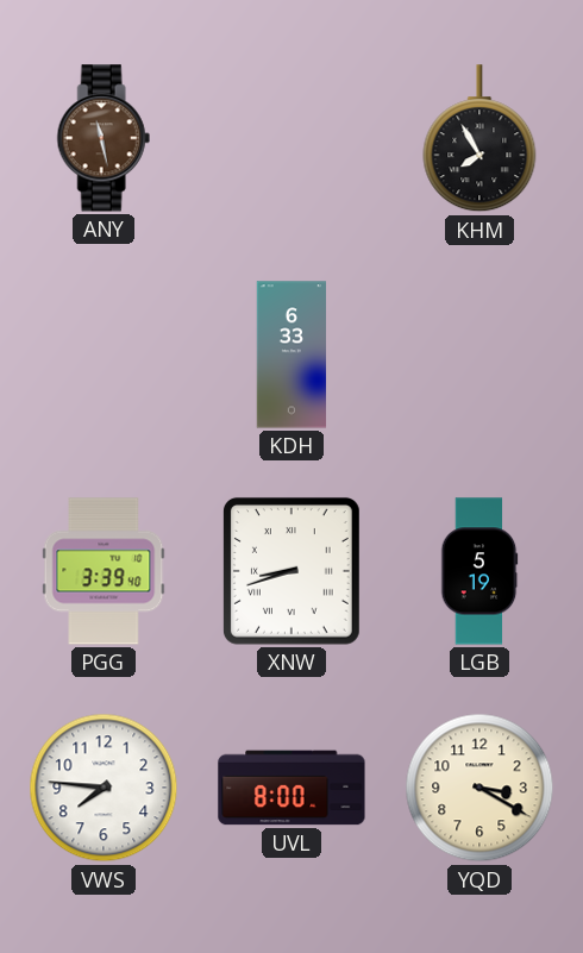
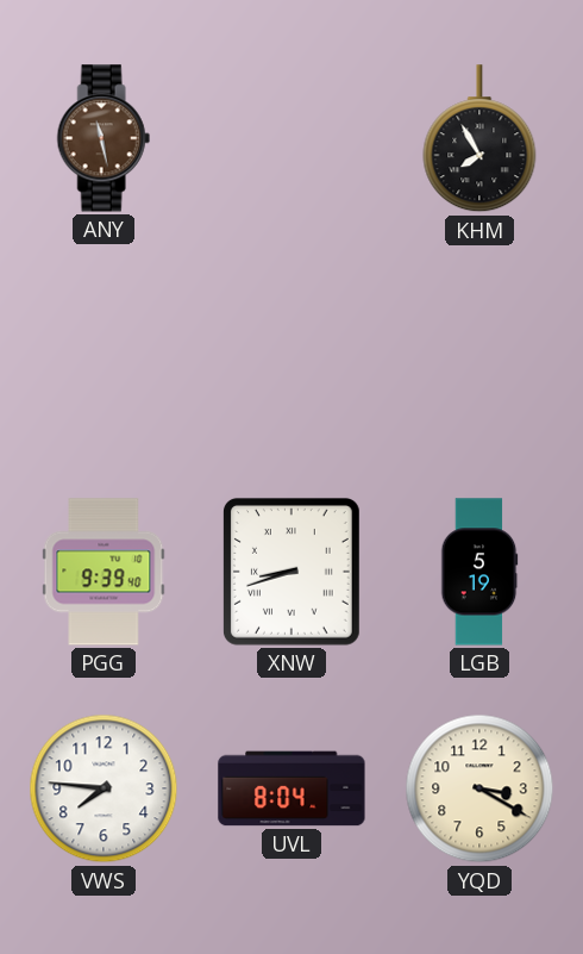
KDH: 6:33 -> none
PGG: 3:39 -> 9:39
UVL: 8:00 -> 8:04
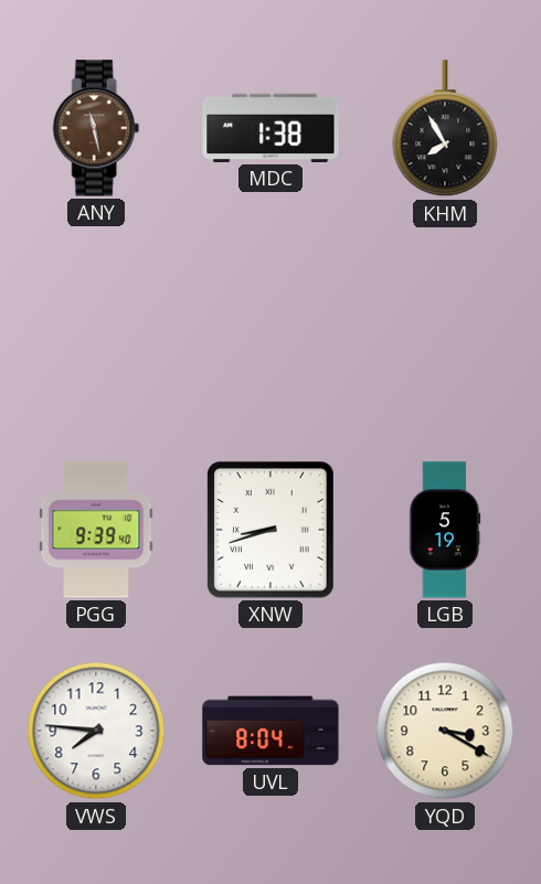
MDC: none -> 1:38
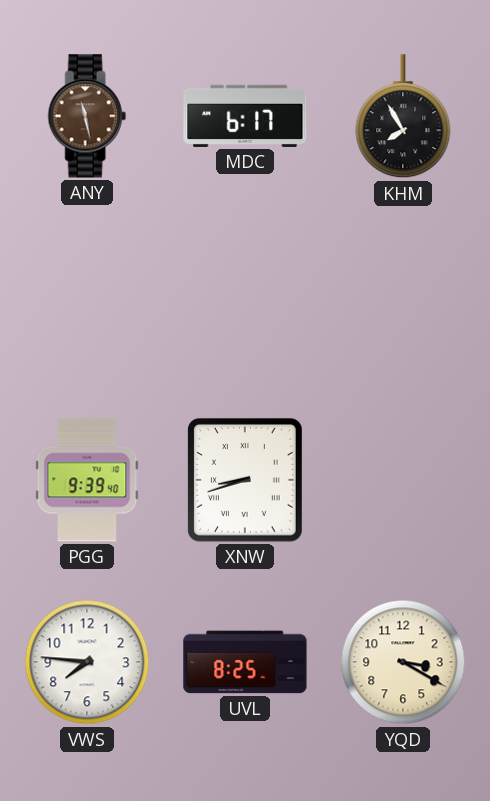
MDC: 1:38 -> 6:17
LGB: 5:19 -> none
UVL: 8:04 -> 8:25
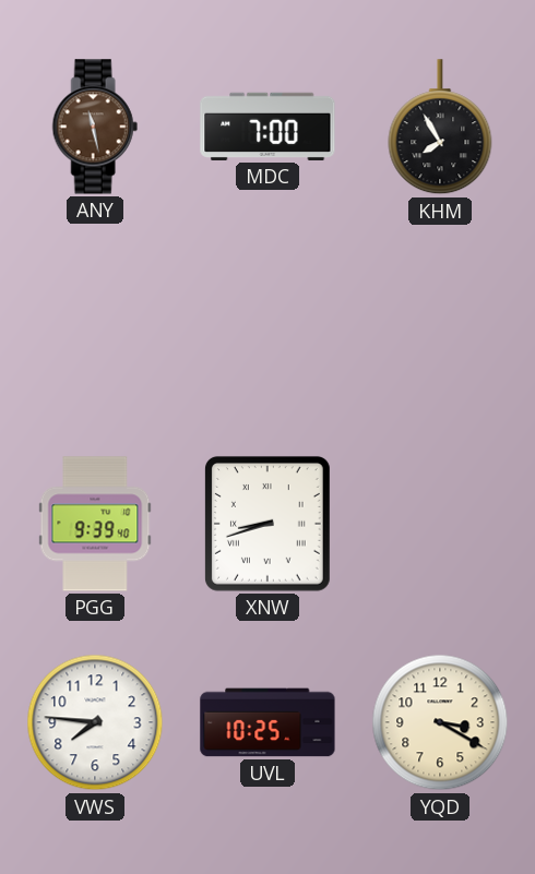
MDC: 6:17 -> 7:00
UVL: 8:25 -> 10:25
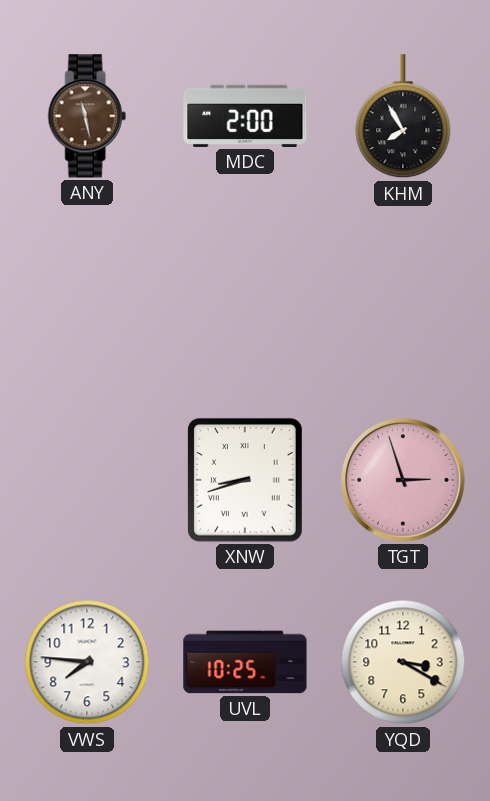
MDC: 7:00 -> 2:00
PGG: 9:39 -> none
TGT: none -> 2:57
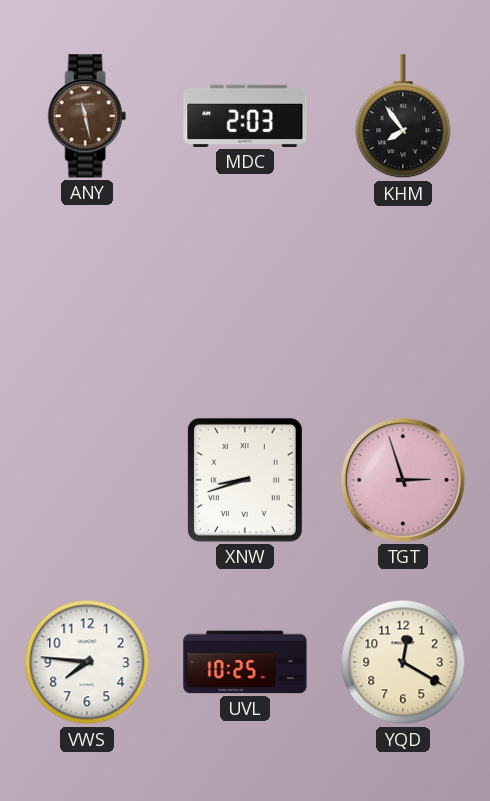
MDC: 2:00 -> 2:03
KHM: 7:55 -> 7:54
YQD: 3:20 -> 12:20
